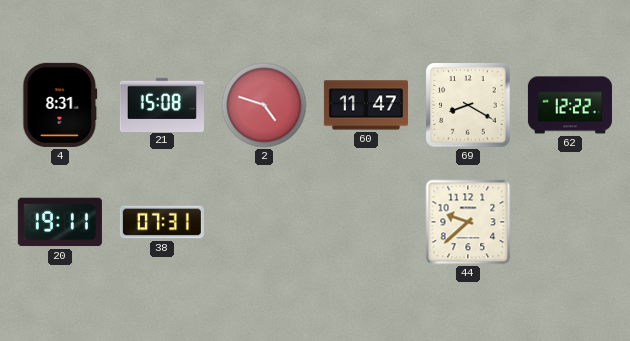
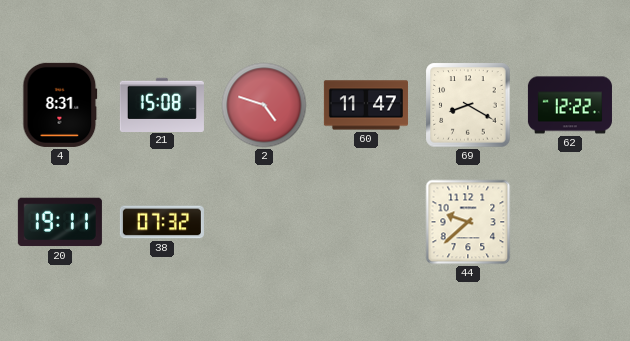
38: 07:31 -> 07:32
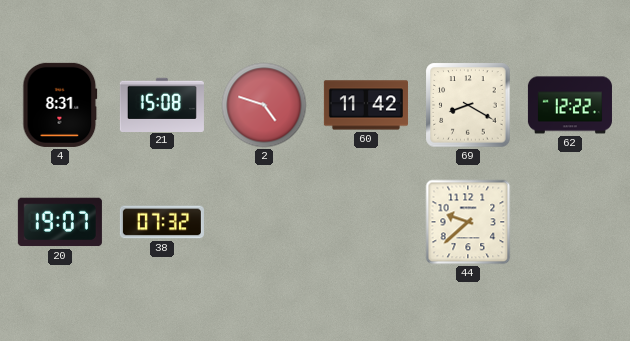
60: 11:47 -> 11:42
20: 19:11 -> 19:07
